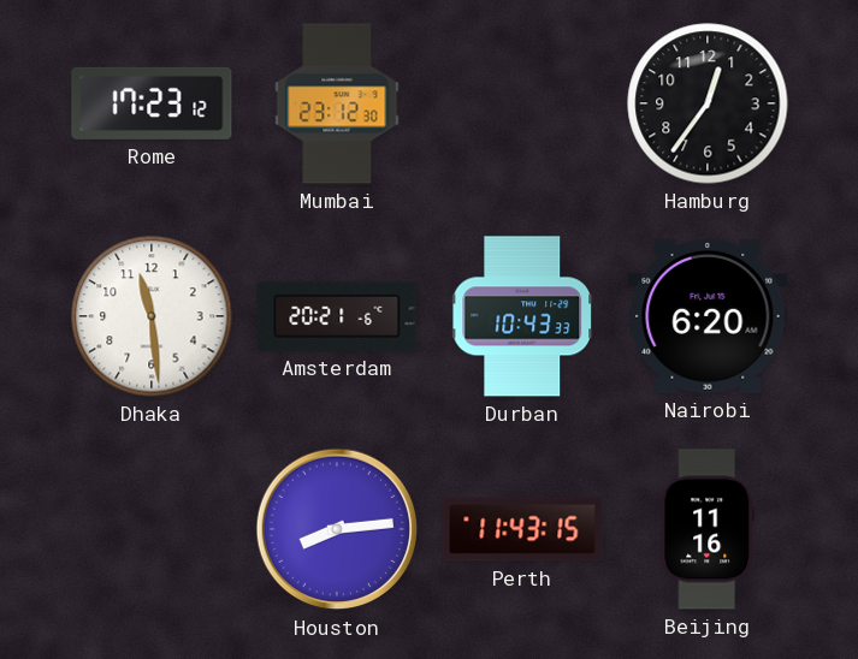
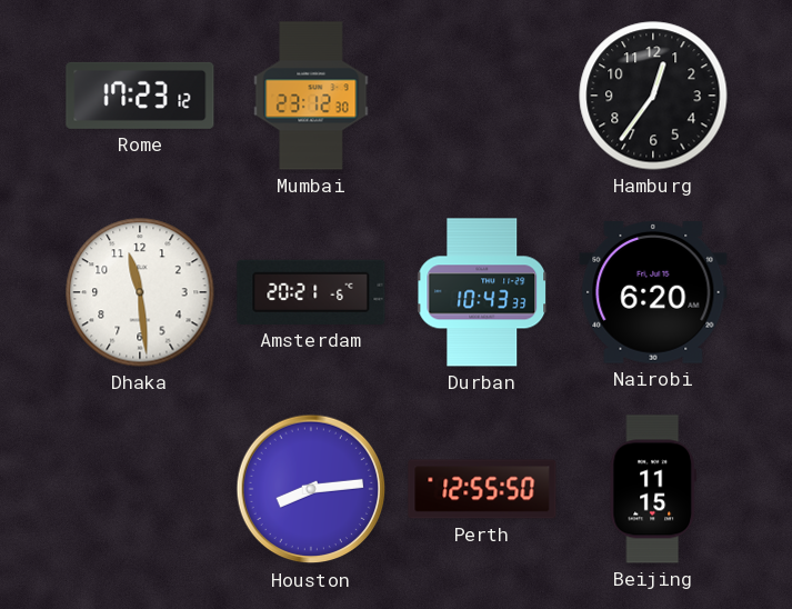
Perth: 11:43 -> 12:55
Beijing: 11:16 -> 11:15
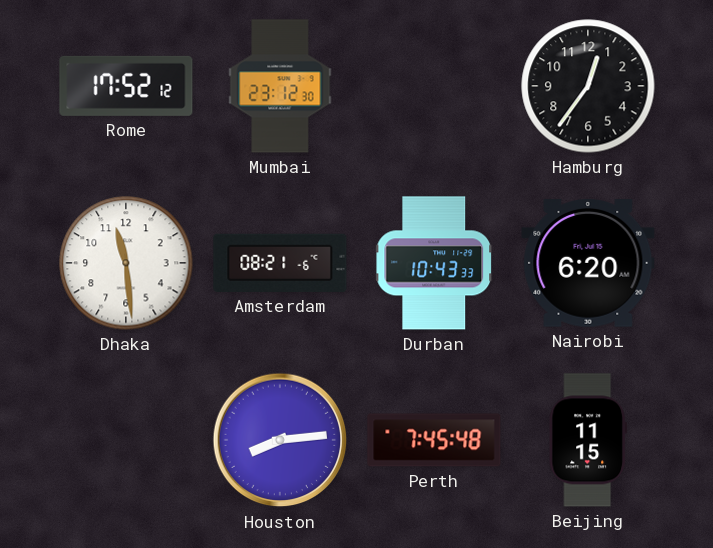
Rome: 17:23 -> 17:52
Amsterdam: 20:21 -> 08:21
Perth: 12:55 -> 7:45
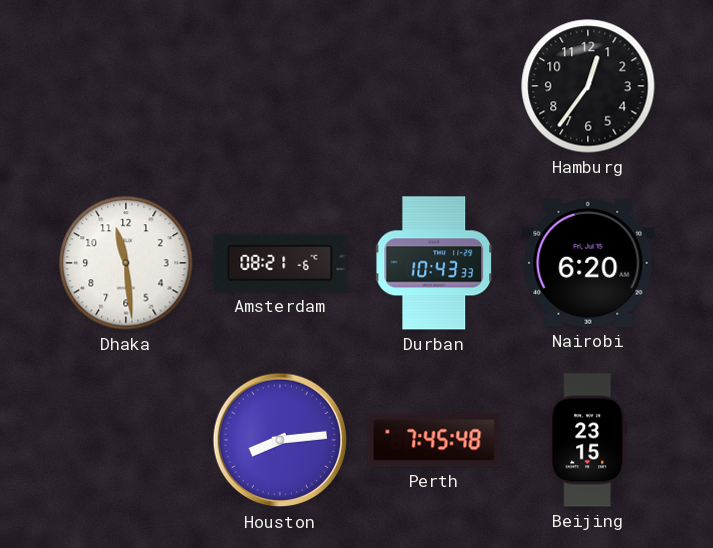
Rome: 17:52 -> none
Mumbai: 23:12 -> none
Beijing: 11:15 -> 23:15
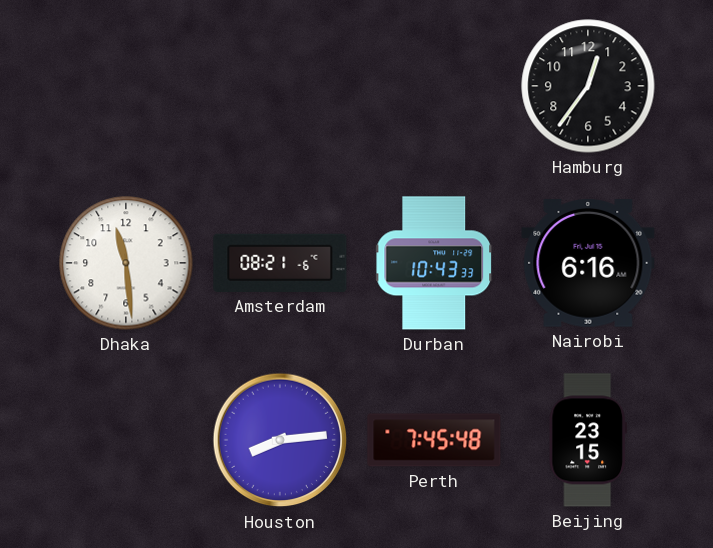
Nairobi: 6:20 -> 6:16
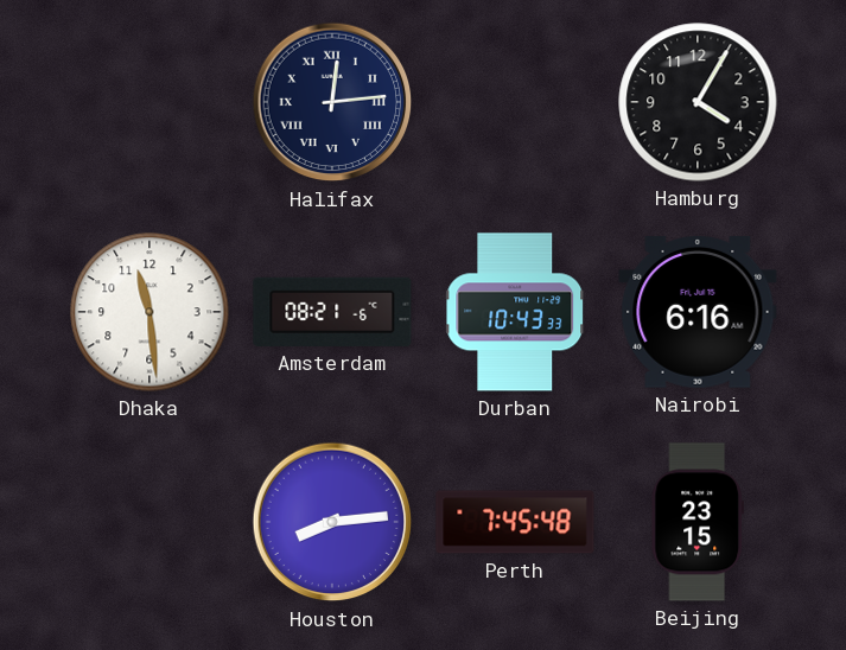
Halifax: none -> 12:14
Hamburg: 12:36 -> 4:05
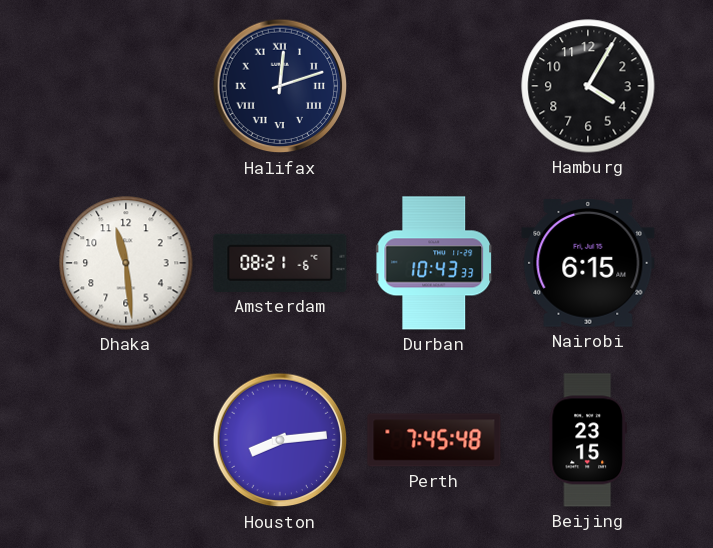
Halifax: 12:14 -> 12:12
Nairobi: 6:16 -> 6:15
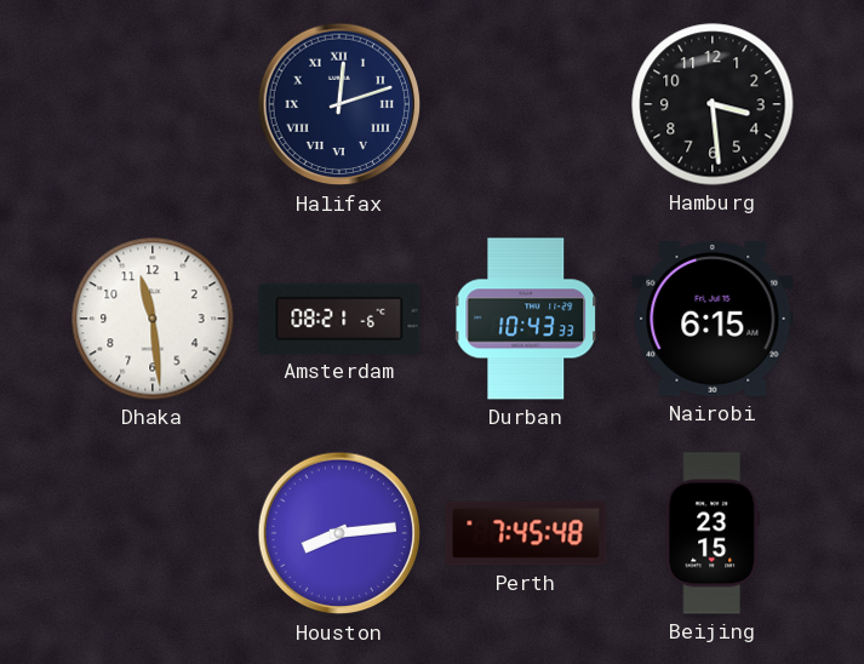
Hamburg: 4:05 -> 3:29
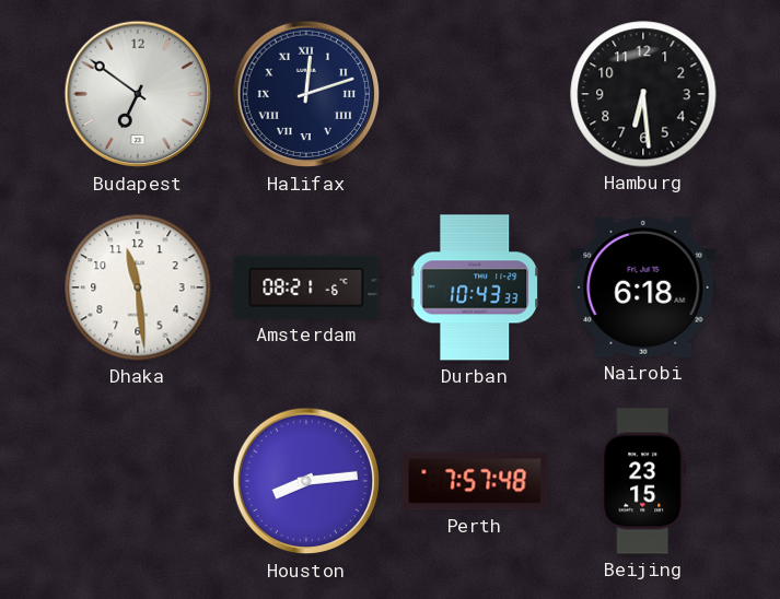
Budapest: none -> 6:51
Hamburg: 3:29 -> 6:29
Nairobi: 6:15 -> 6:18
Perth: 7:45 -> 7:57
